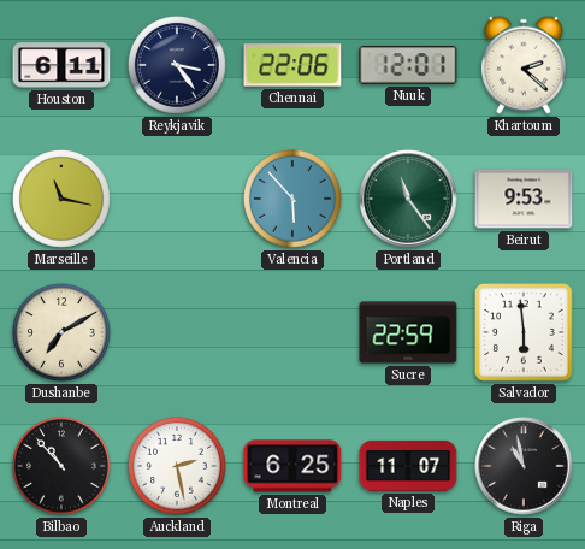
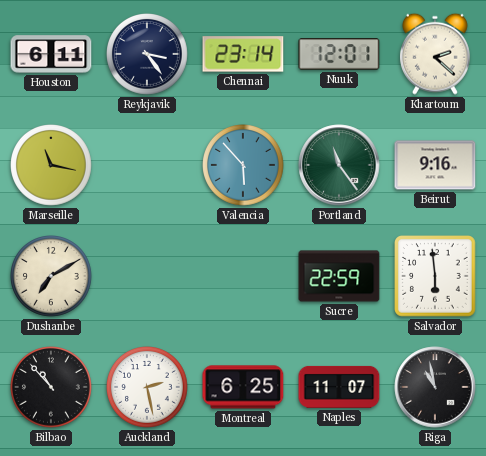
Chennai: 22:06 -> 23:14
Beirut: 9:53 -> 9:16
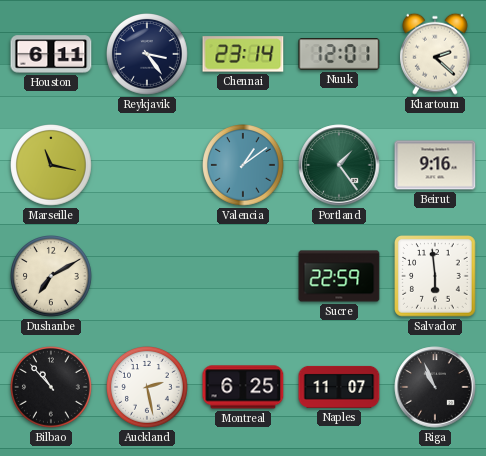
Valencia: 5:53 -> 1:09
Portland: 11:24 -> 1:24
Riga: 10:58 -> 10:56
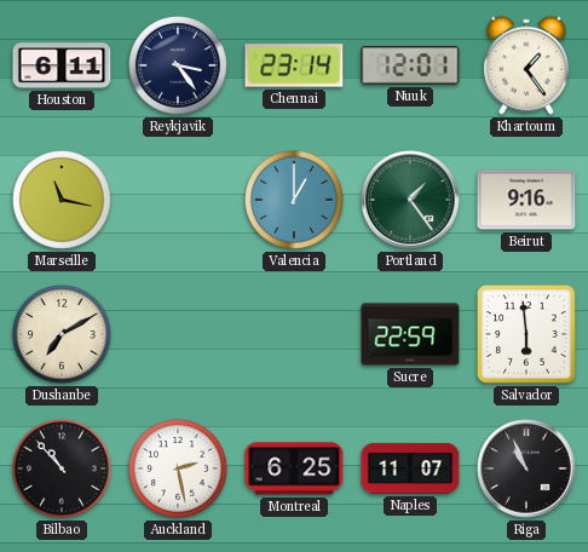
Khartoum: 2:22 -> 1:24
Valencia: 1:09 -> 1:00
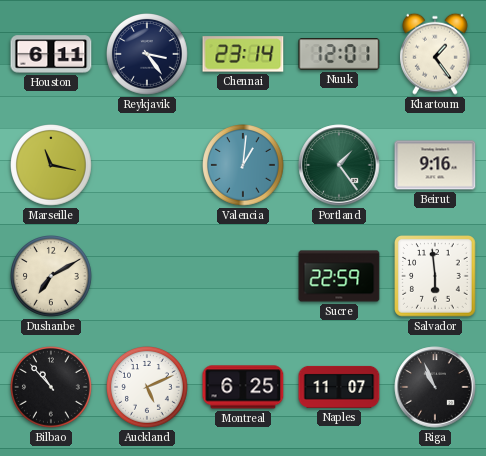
Valencia: 1:00 -> 1:01
Auckland: 2:28 -> 5:11
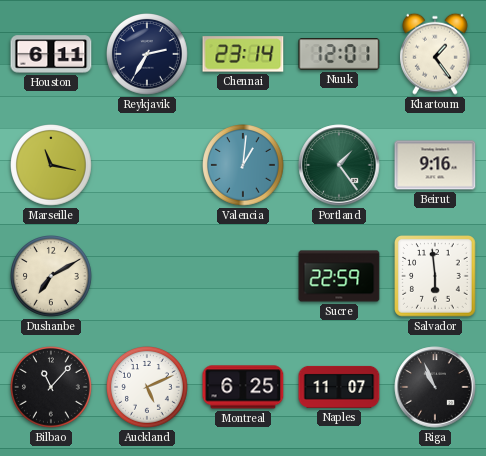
Reykjavik: 3:24 -> 2:35
Bilbao: 10:53 -> 11:07
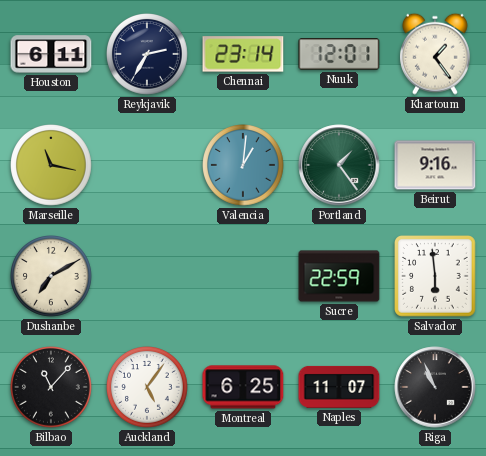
Auckland: 5:11 -> 5:06
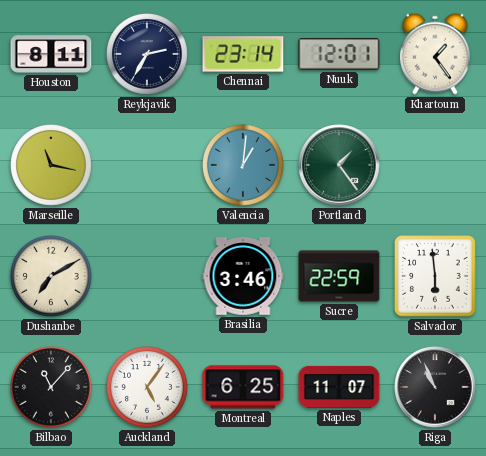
Houston: 6:11 -> 8:11
Beirut: 9:16 -> none
Brasilia: none -> 3:46
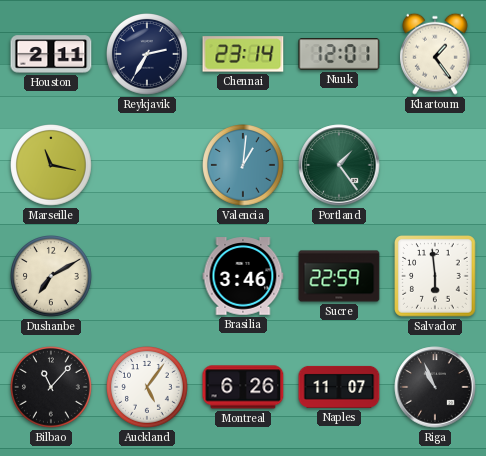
Houston: 8:11 -> 2:11
Montreal: 6:25 -> 6:26
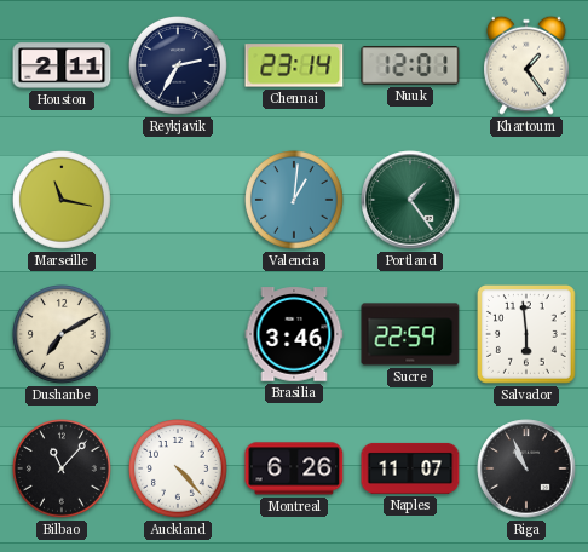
Auckland: 5:06 -> 4:23
